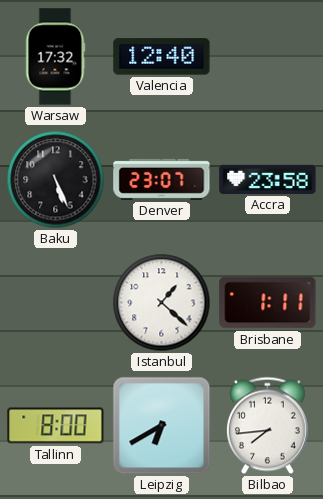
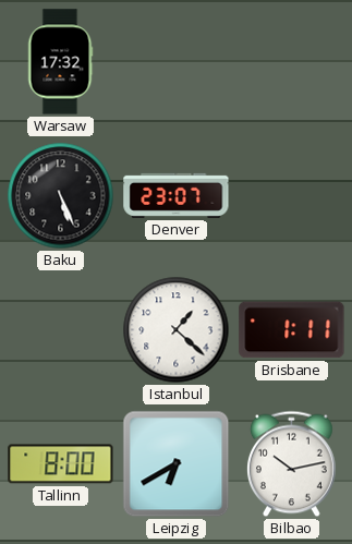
Valencia: 12:40 -> none
Accra: 23:58 -> none
Bilbao: 7:44 -> 10:13
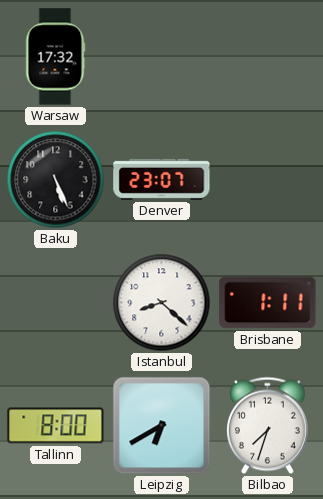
Istanbul: 1:22 -> 8:22
Bilbao: 10:13 -> 7:33
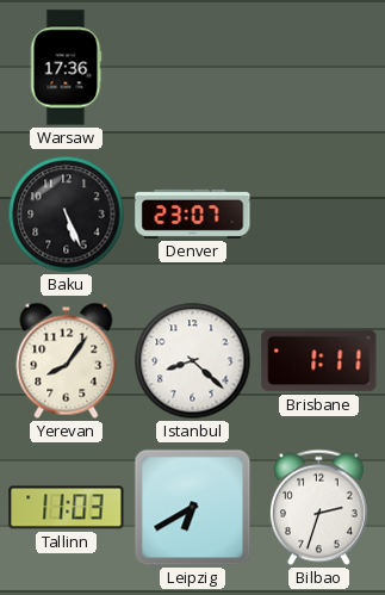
Warsaw: 17:32 -> 17:36
Yerevan: none -> 8:06
Tallinn: 8:00 -> 11:03
Bilbao: 7:33 -> 2:33
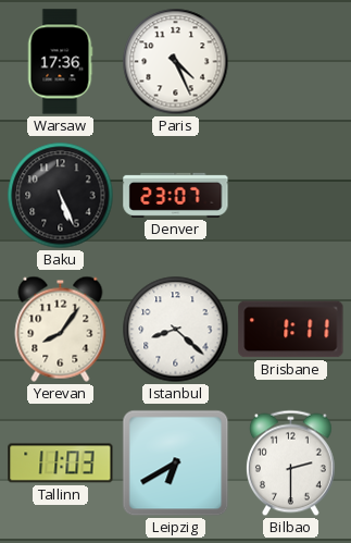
Paris: none -> 4:26
Bilbao: 2:33 -> 2:30
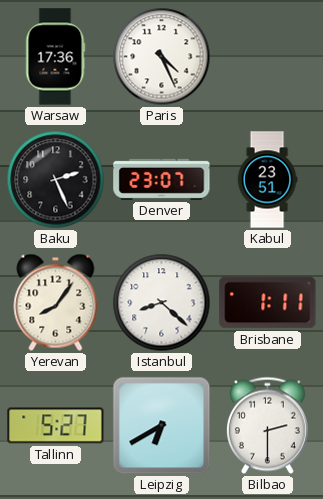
Baku: 5:26 -> 2:26
Kabul: none -> 23:51
Tallinn: 11:03 -> 5:27
